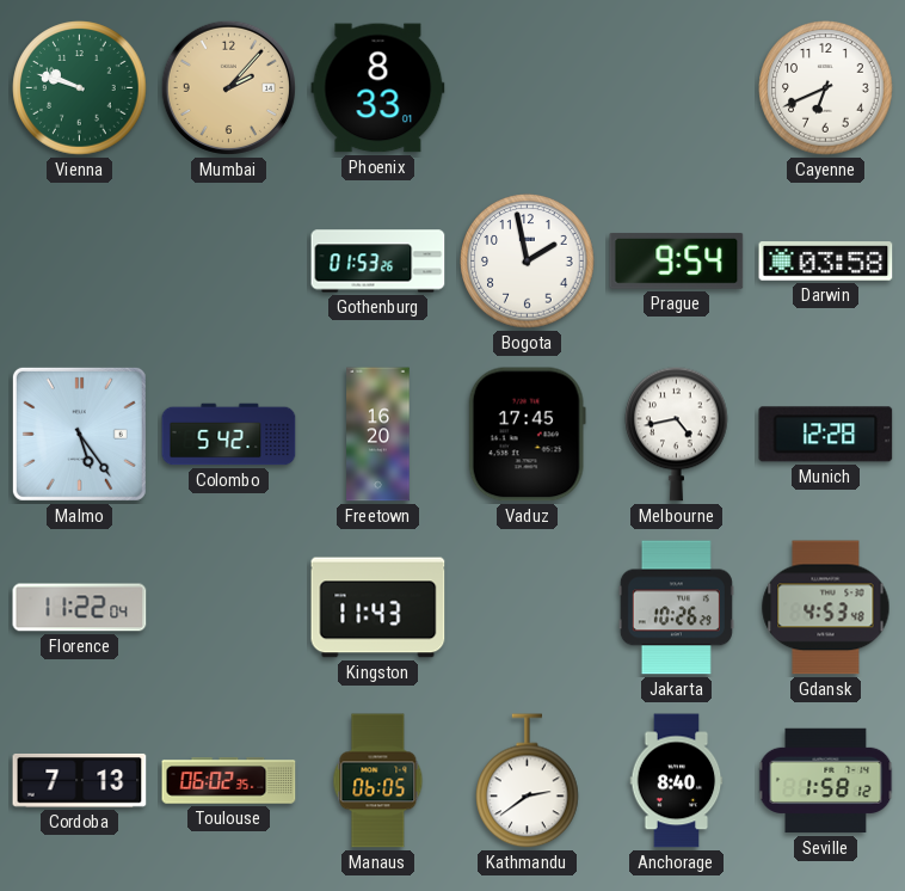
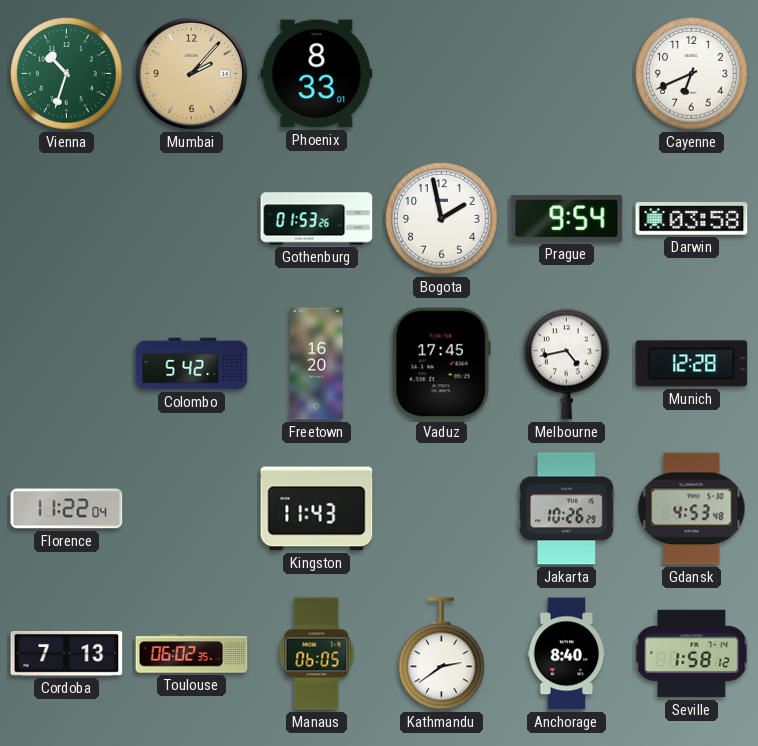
Vienna: 9:48 -> 10:33
Malmo: 5:24 -> none
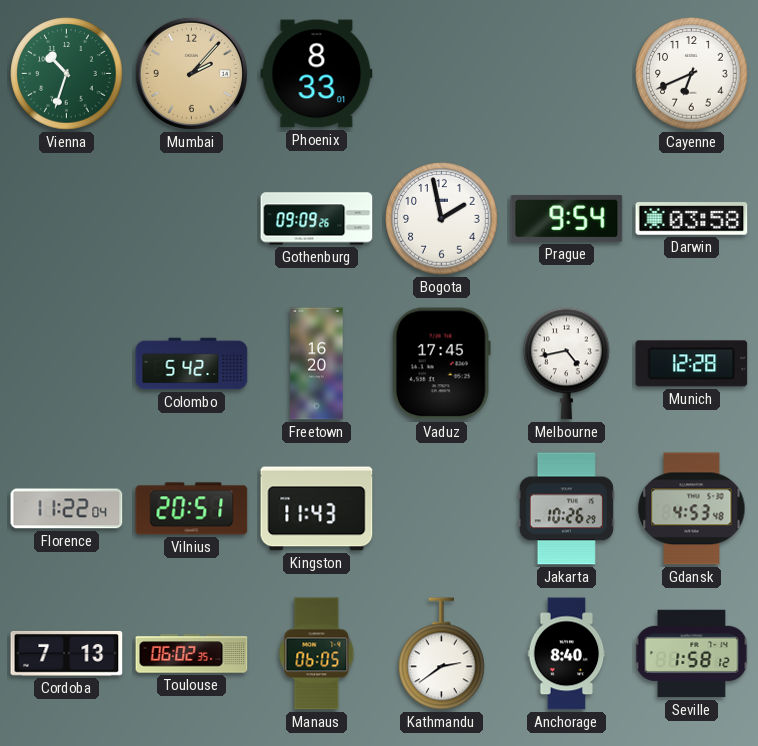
Gothenburg: 01:53 -> 09:09
Vilnius: none -> 20:51
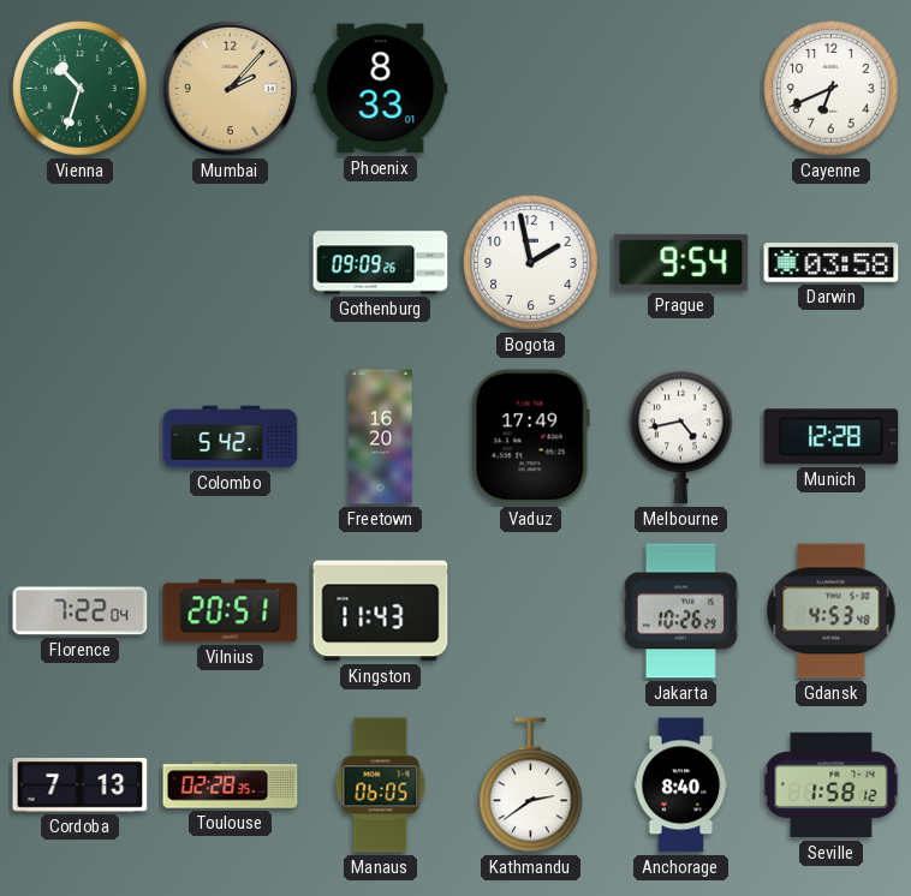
Vaduz: 17:45 -> 17:49
Florence: 11:22 -> 7:22
Toulouse: 06:02 -> 02:28
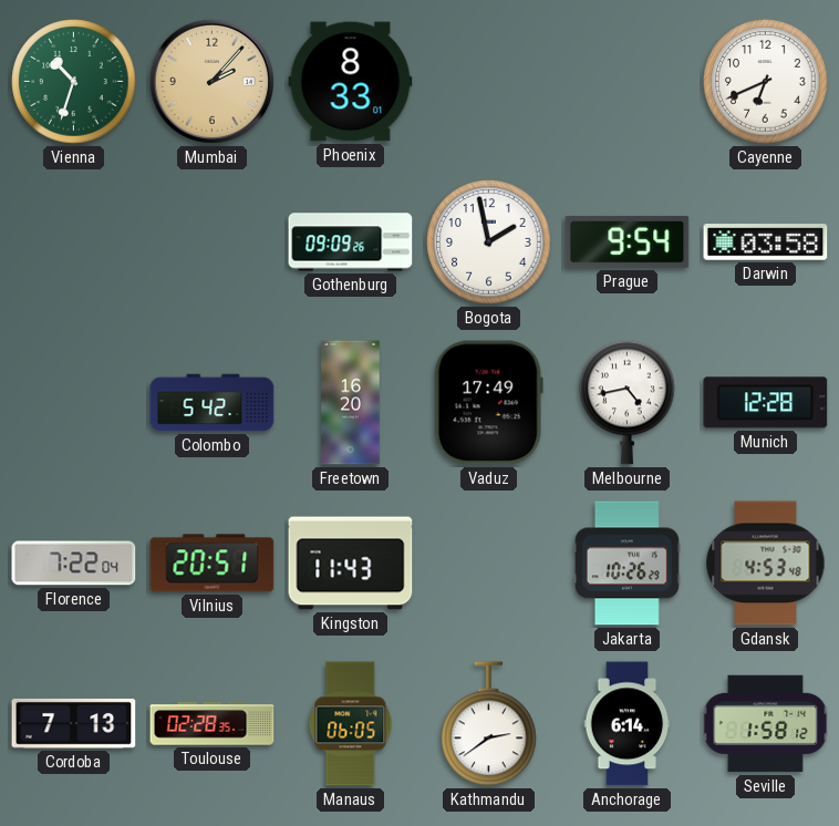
Anchorage: 8:40 -> 6:14
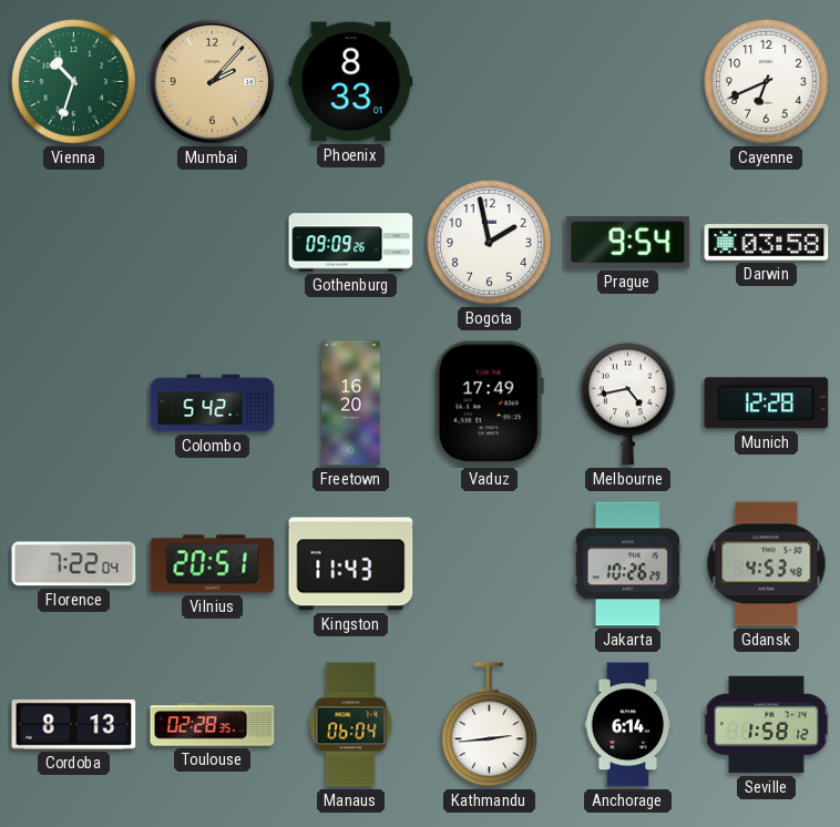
Cordoba: 7:13 -> 8:13
Manaus: 06:05 -> 06:04
Kathmandu: 2:39 -> 2:44
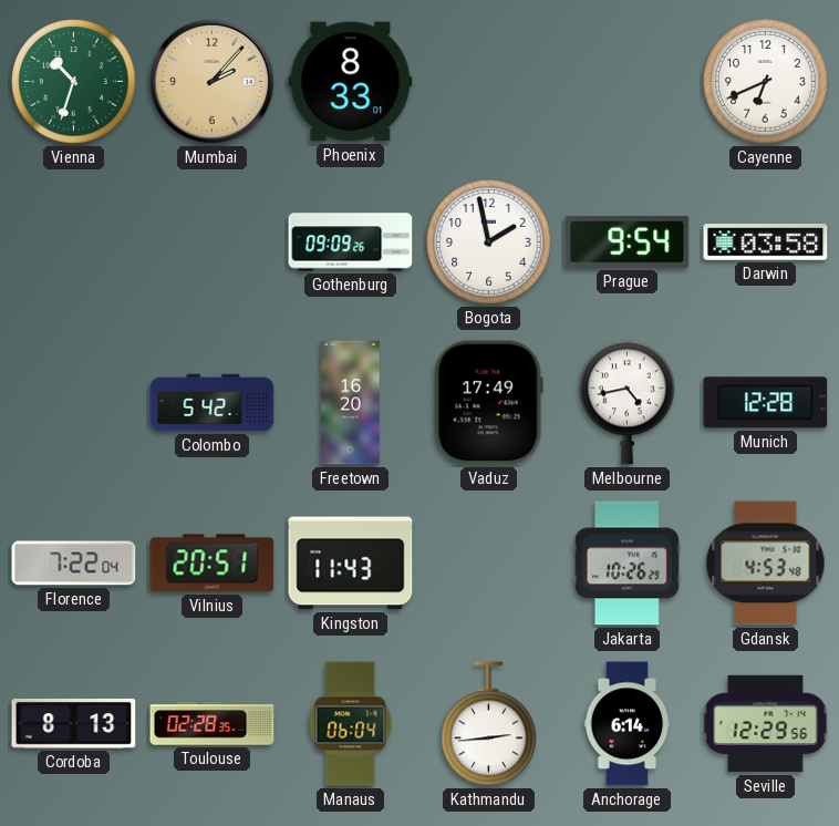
Seville: 1:58 -> 12:29
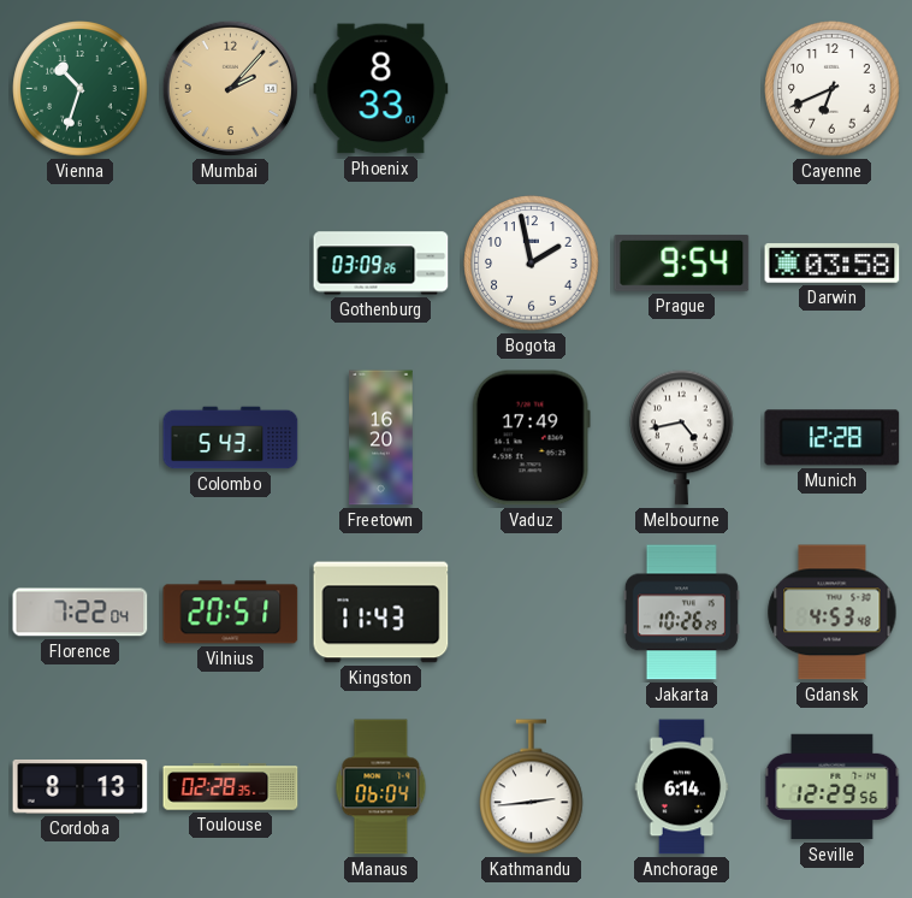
Gothenburg: 09:09 -> 03:09
Colombo: 5:42 -> 5:43
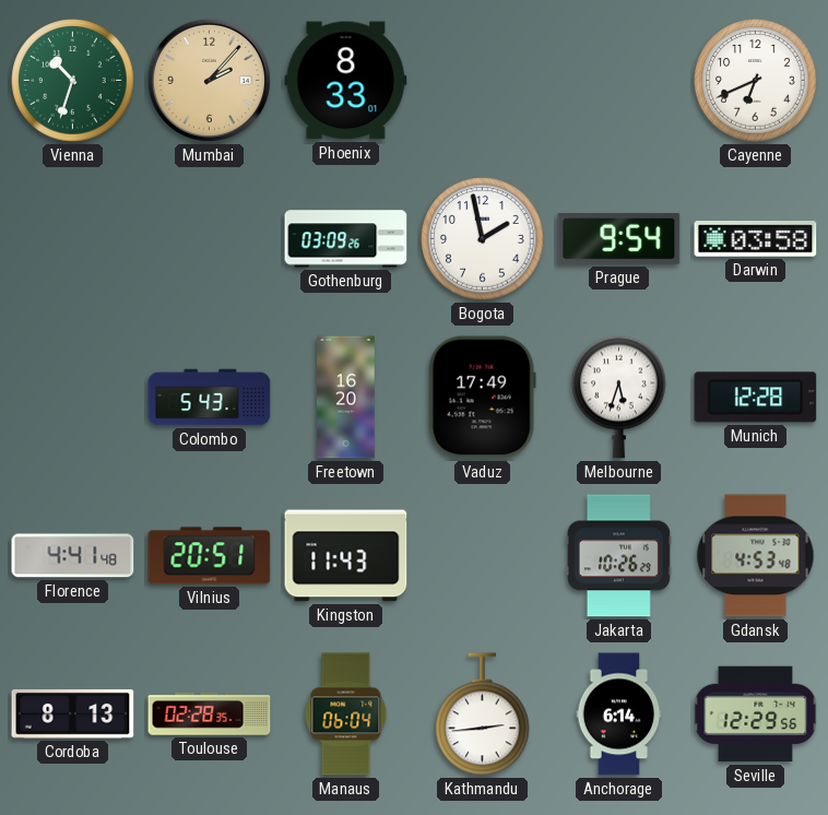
Melbourne: 4:43 -> 5:33
Florence: 7:22 -> 4:41
